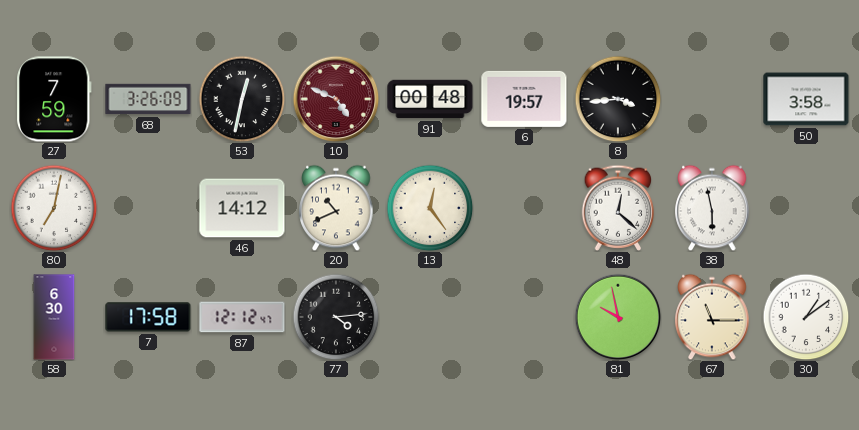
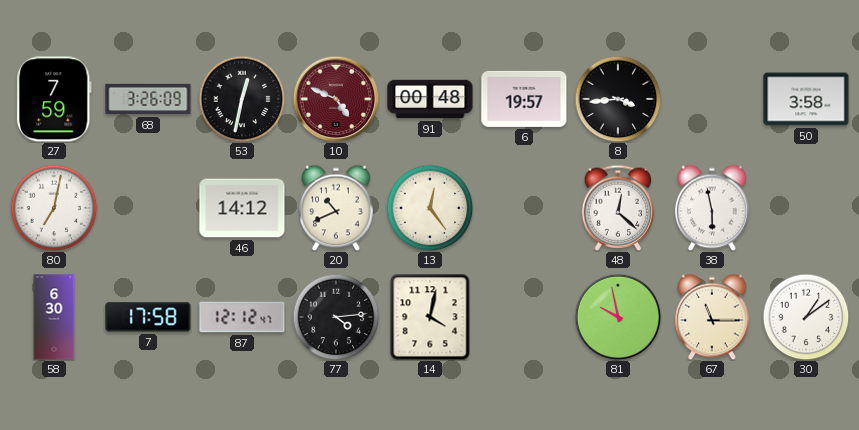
14: none -> 4:02
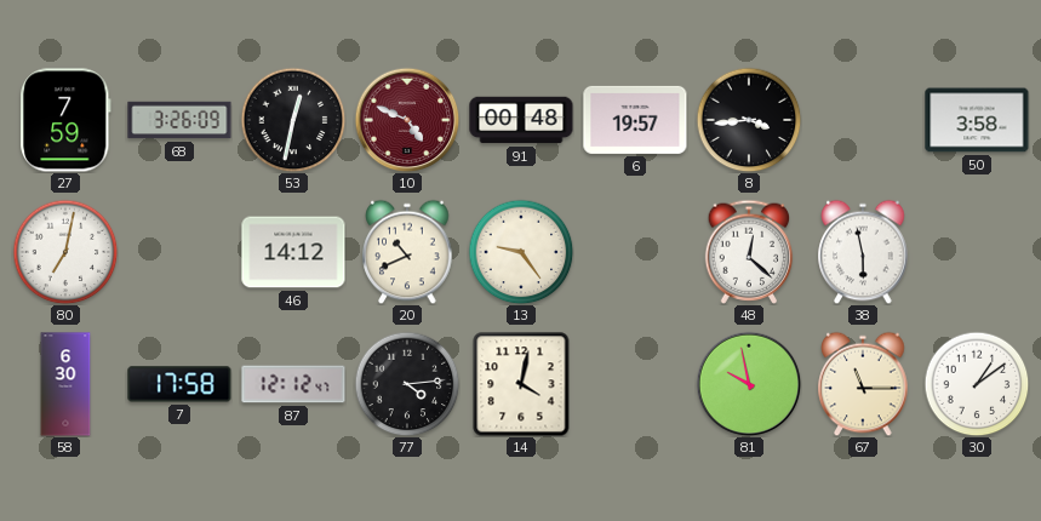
13: 12:24 -> 9:24
